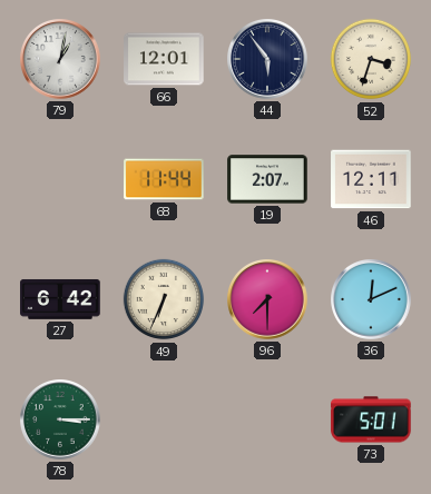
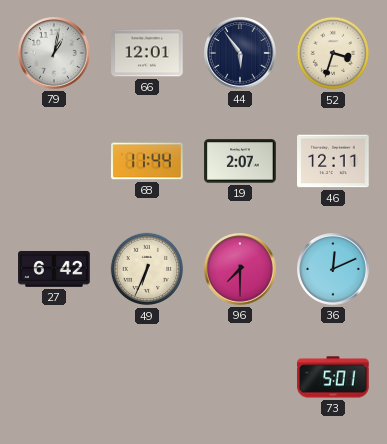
78: 3:15 -> none
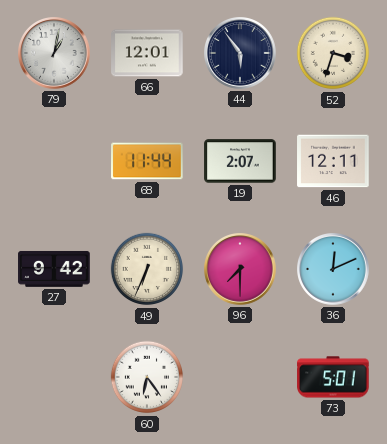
27: 6:42 -> 9:42
60: none -> 6:24
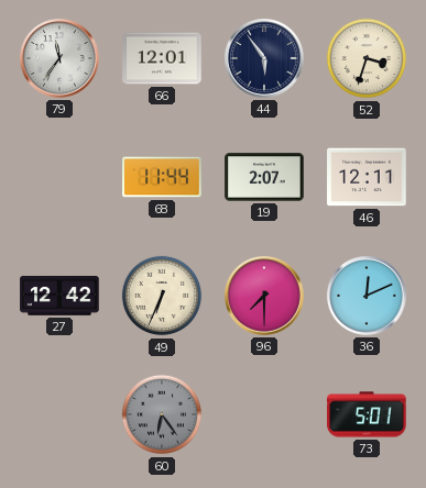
79: 1:02 -> 11:36
27: 9:42 -> 12:42
60 dial: white -> grey
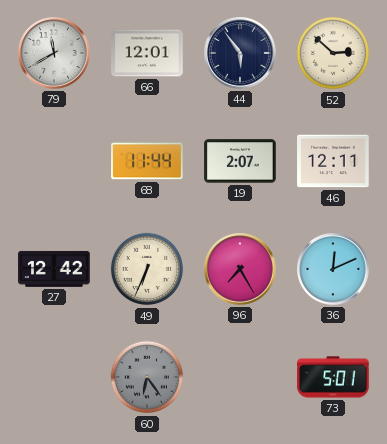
79: 11:36 -> 11:40
52: 3:33 -> 2:52
96: 7:30 -> 7:25
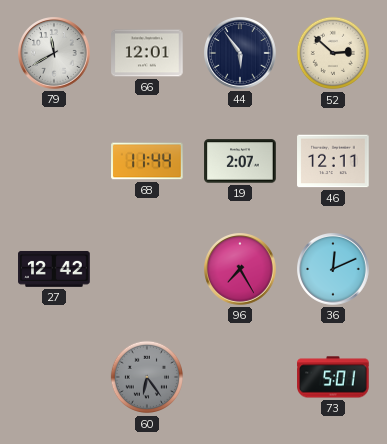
49: 6:34 -> none
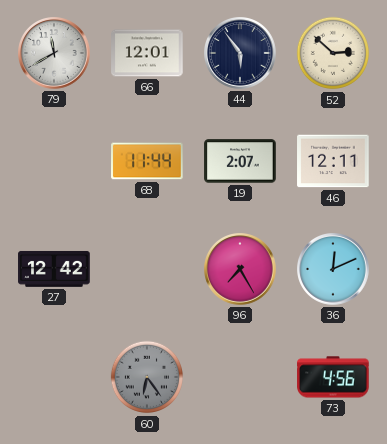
73: 5:01 -> 4:56
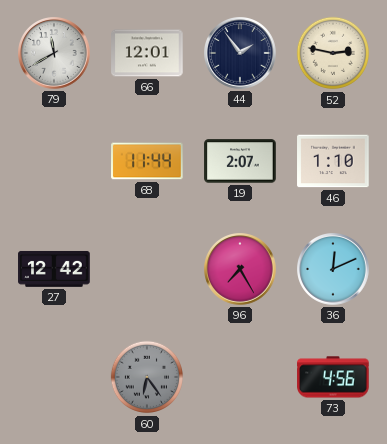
44: 5:54 -> 1:54
52: 2:52 -> 2:47
46: 12:11 -> 1:10
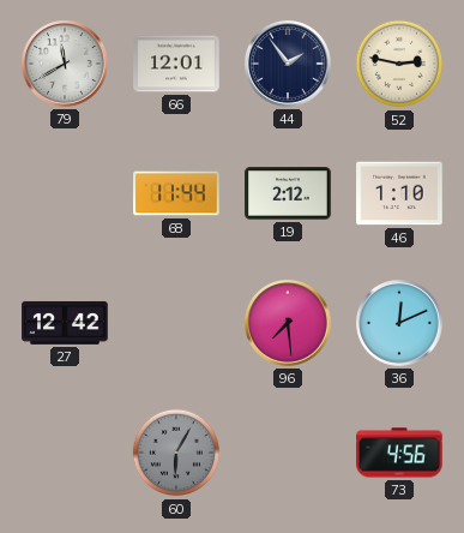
19: 2:07 -> 2:12
96: 7:25 -> 7:29
60: 6:24 -> 6:05
